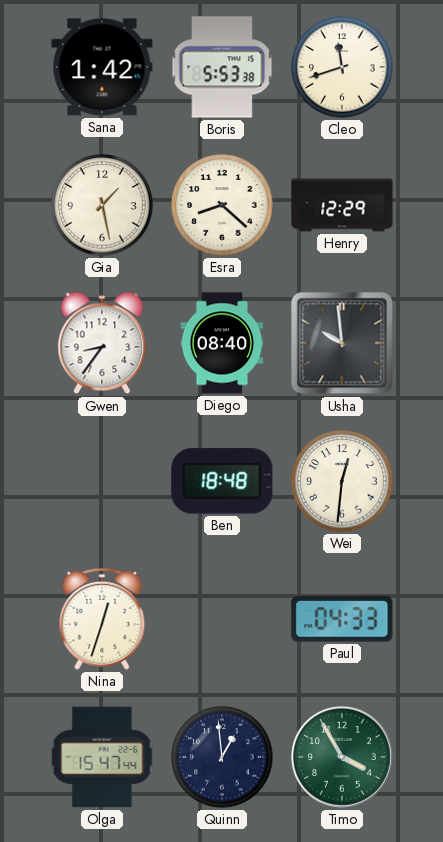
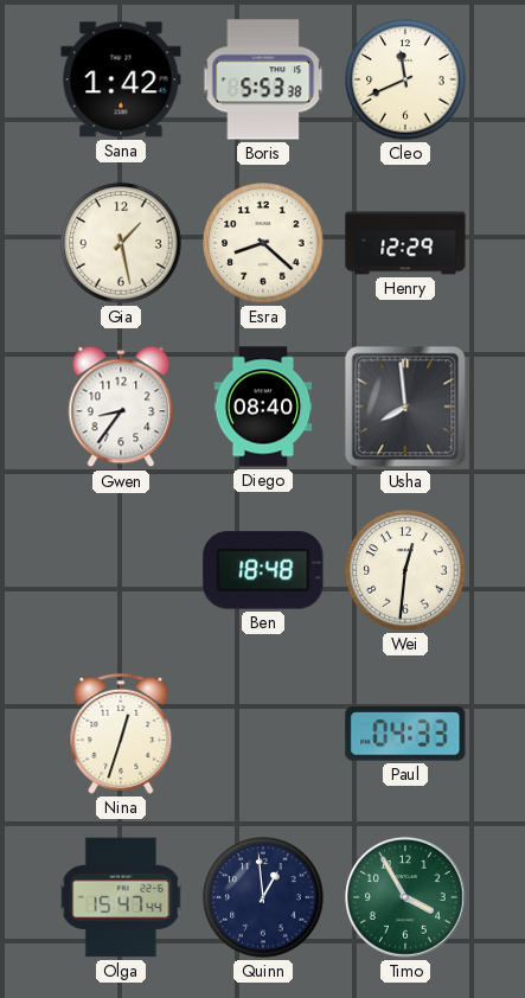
Cleo: 11:42 -> 11:41
Usha: 9:59 -> 7:59
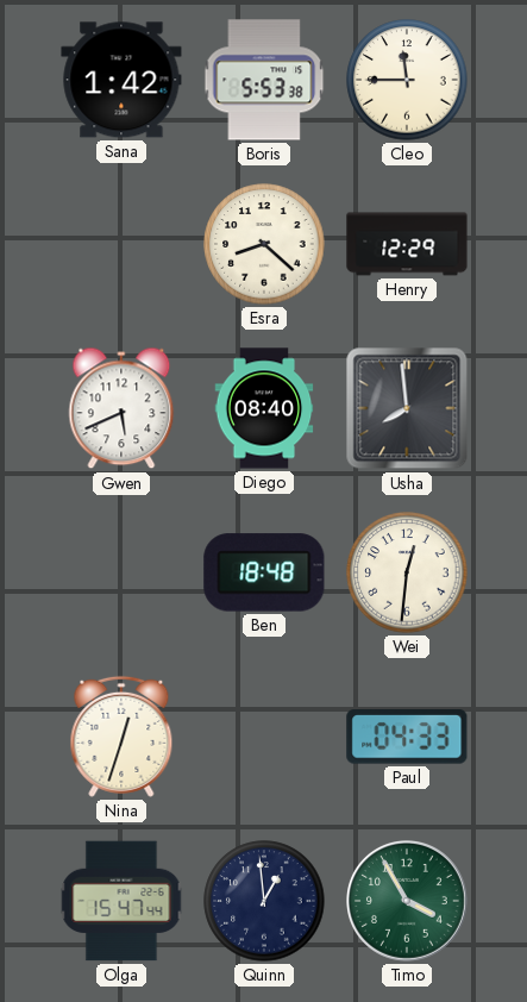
Cleo: 11:41 -> 11:45
Gia: 1:28 -> none
Gwen: 8:36 -> 5:41
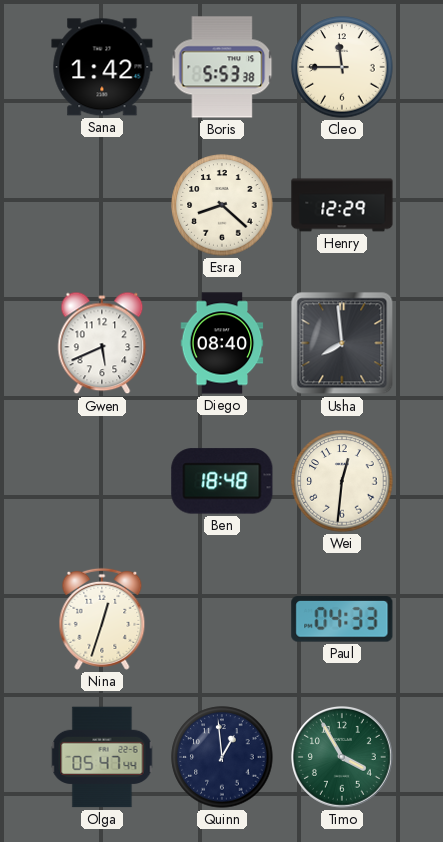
Olga: 15:47 -> 05:47
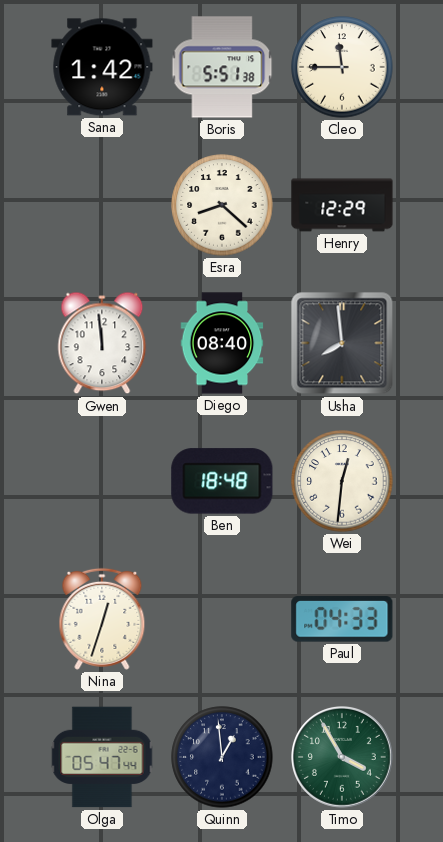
Boris: 5:53 -> 5:51
Gwen: 5:41 -> 11:59
